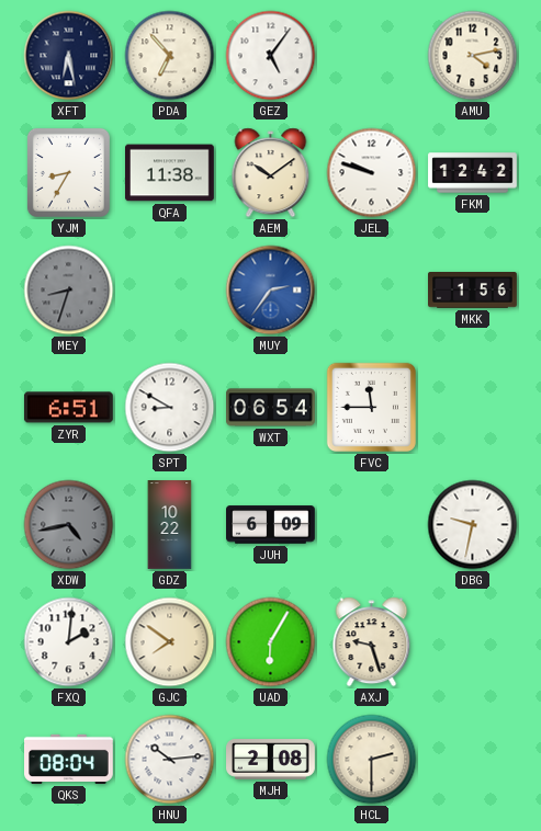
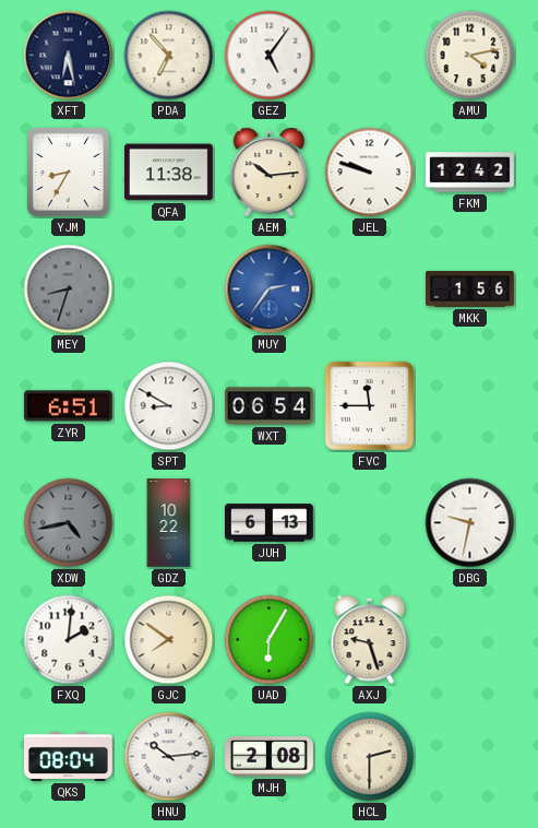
AEM: 10:09 -> 10:14
JUH: 6:09 -> 6:13
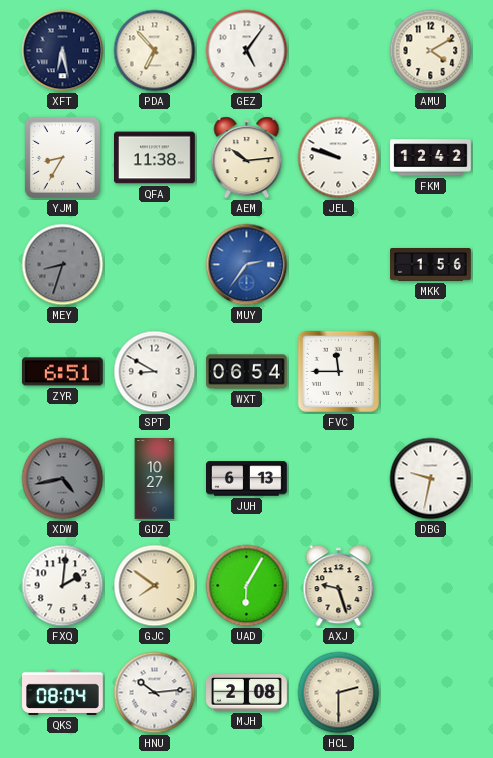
AMU: 4:13 -> 4:10
GDZ: 10:22 -> 10:27
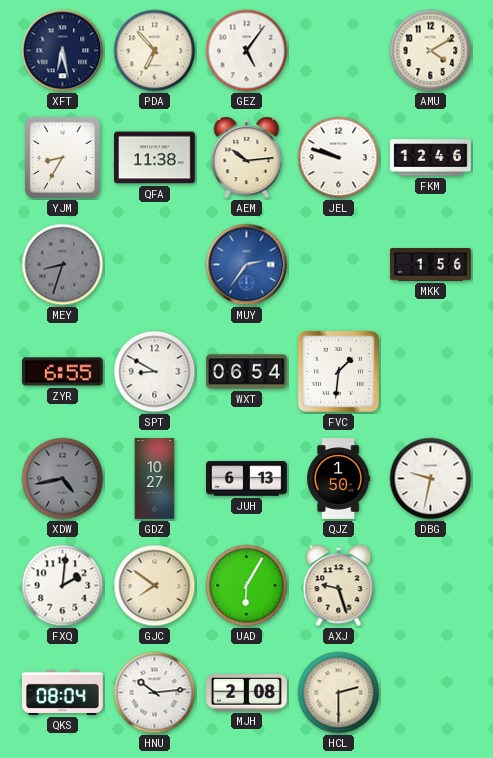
FKM: 12:42 -> 12:46
ZYR: 6:51 -> 6:55
FVC: 11:45 -> 1:31
QJZ: none -> 1:50
